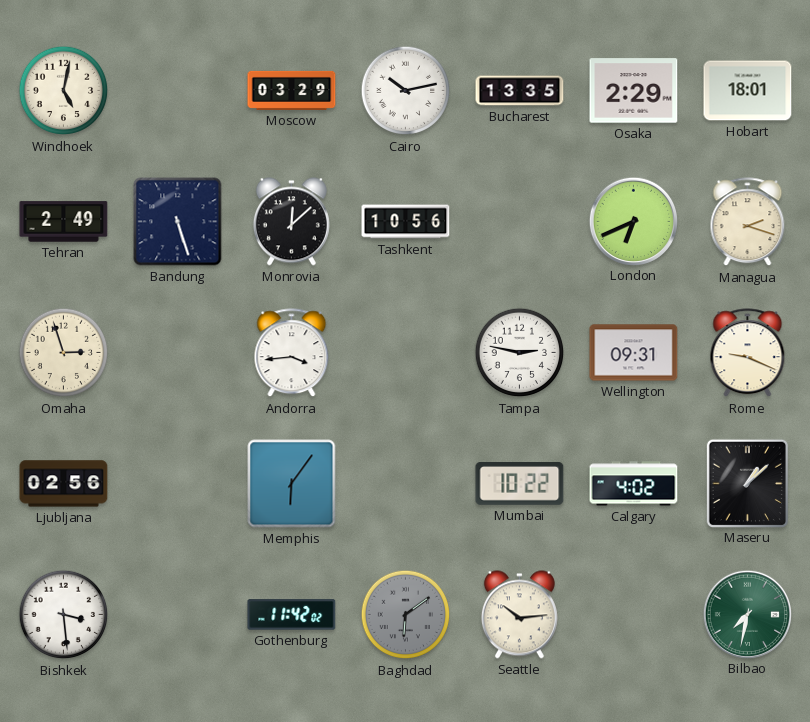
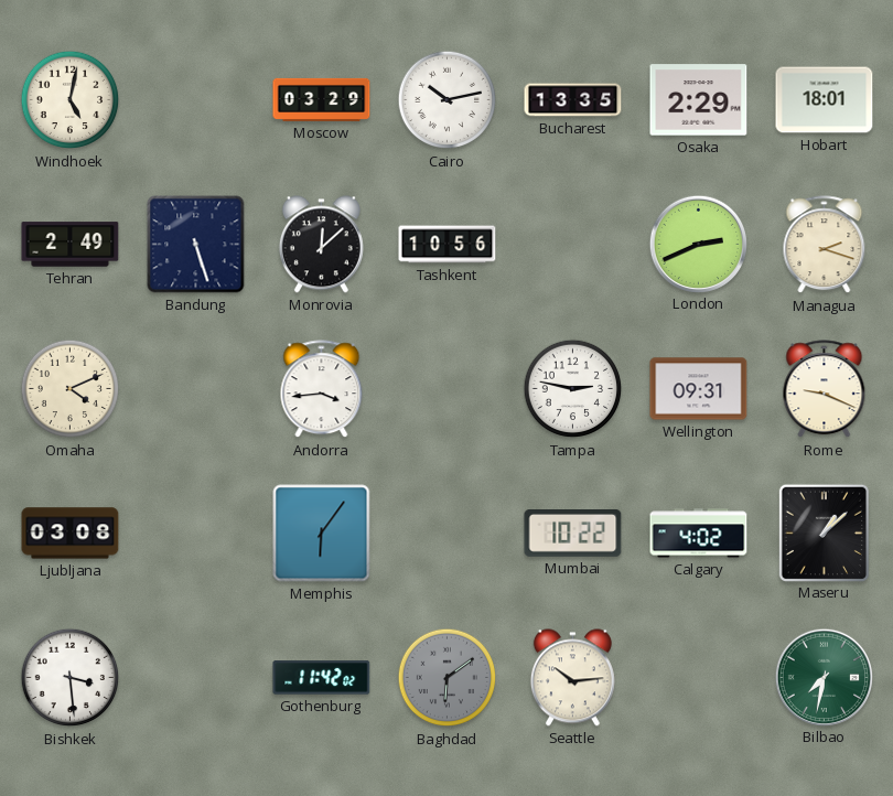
London: 6:41 -> 2:41
Omaha: 2:57 -> 4:11
Ljubljana: 02:56 -> 03:08
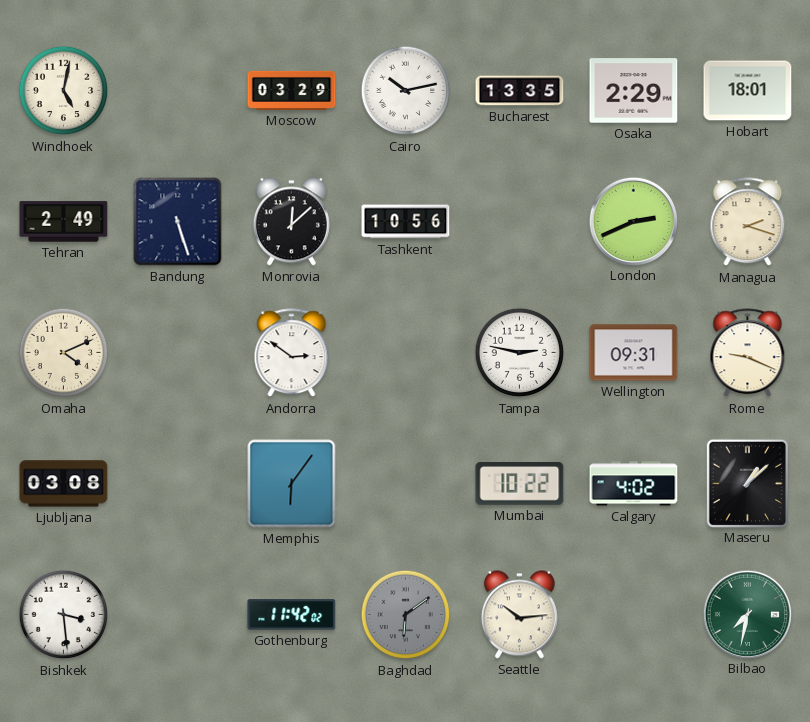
Andorra: 3:44 -> 2:51
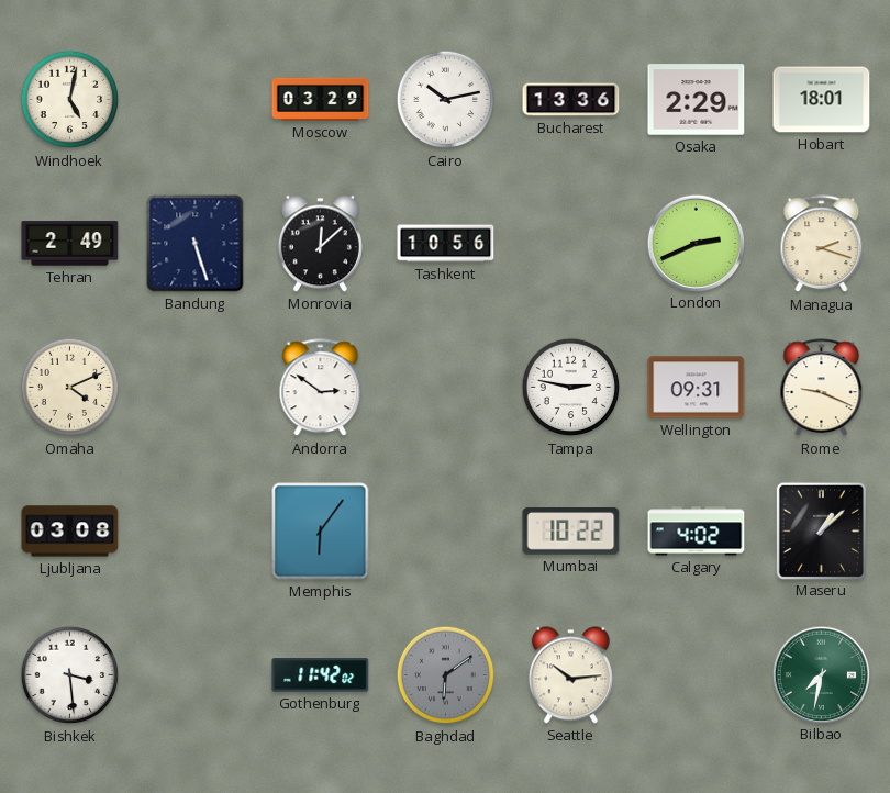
Bucharest: 13:35 -> 13:36
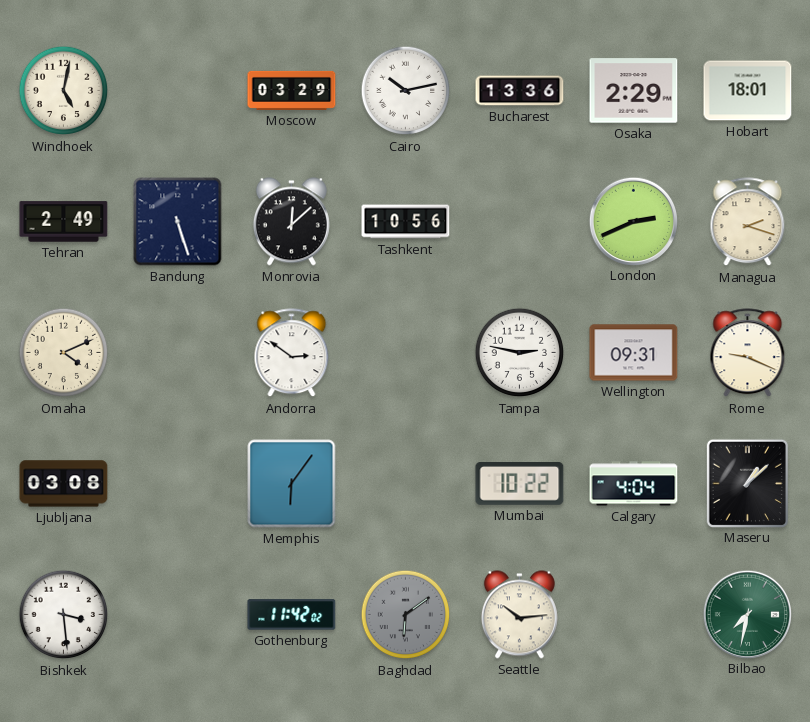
Calgary: 4:02 -> 4:04
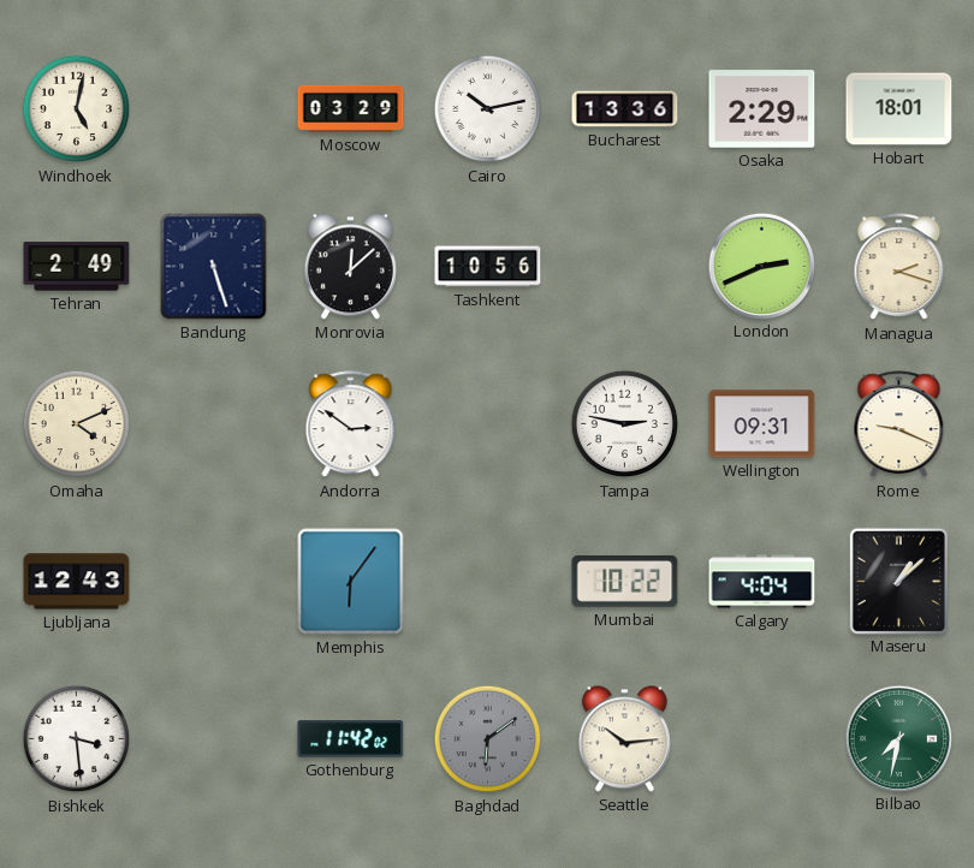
Ljubljana: 03:08 -> 12:43
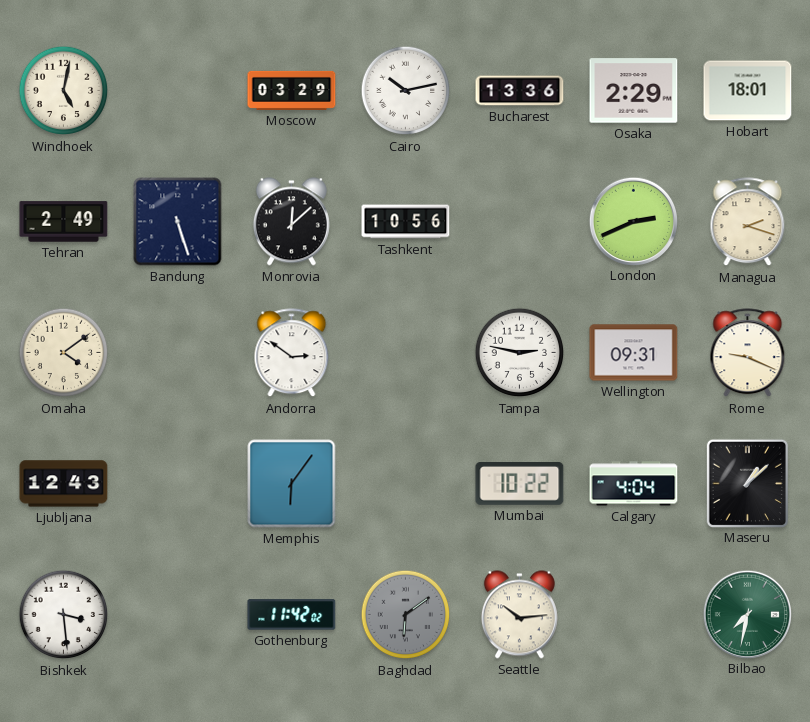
Omaha: 4:11 -> 4:09
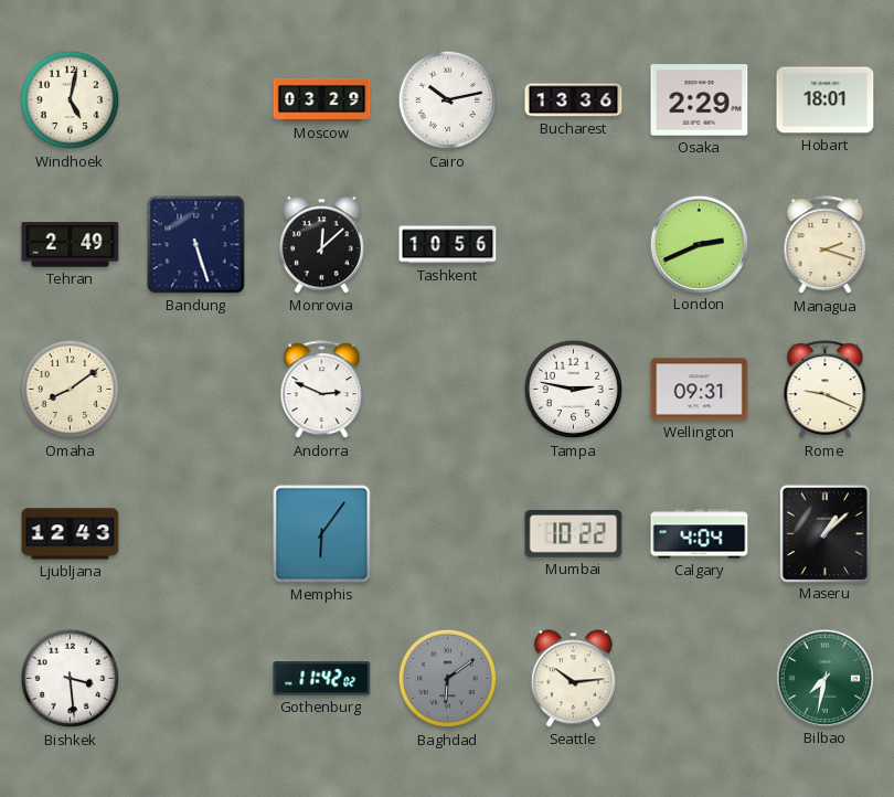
Omaha: 4:09 -> 8:09
Andorra: 2:51 -> 2:49
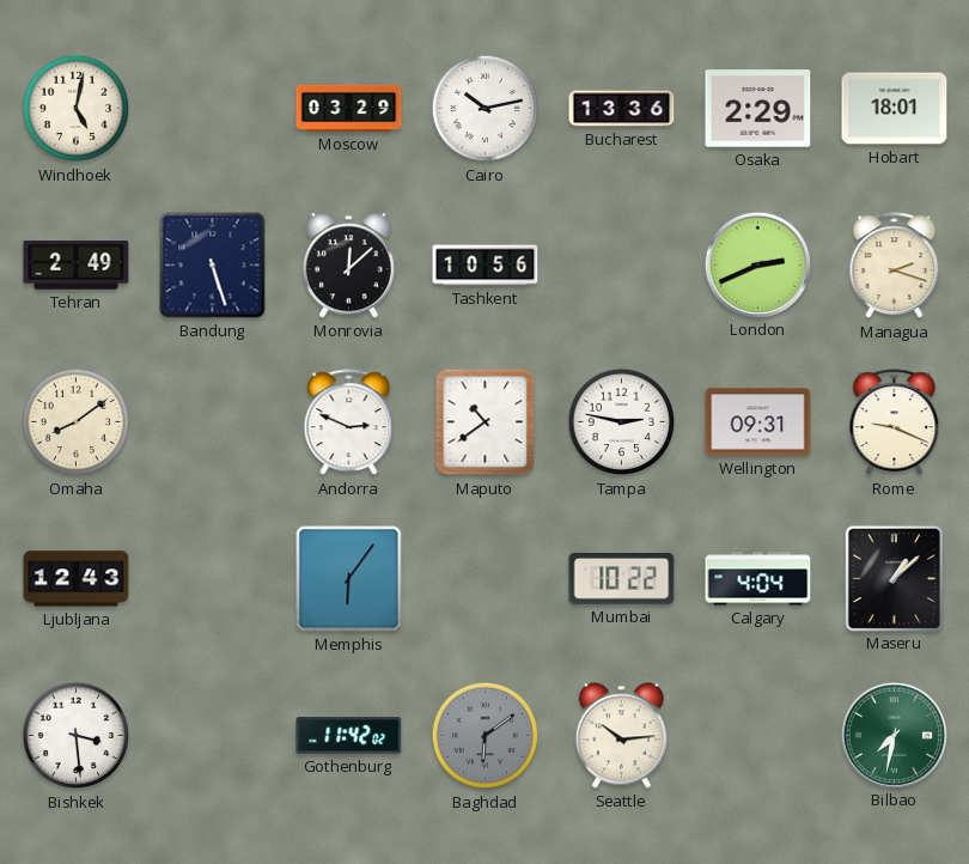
Maputo: none -> 10:39
